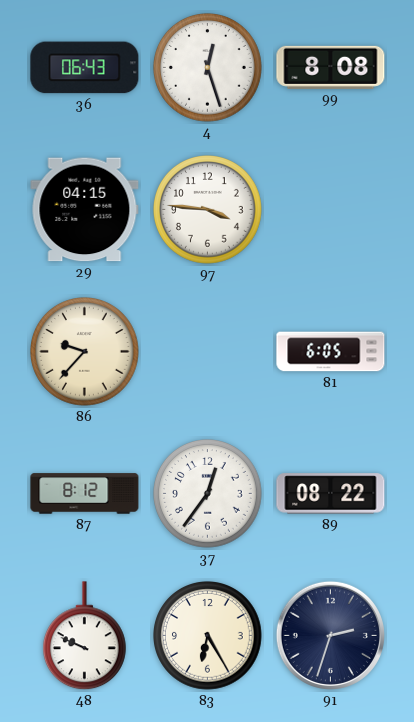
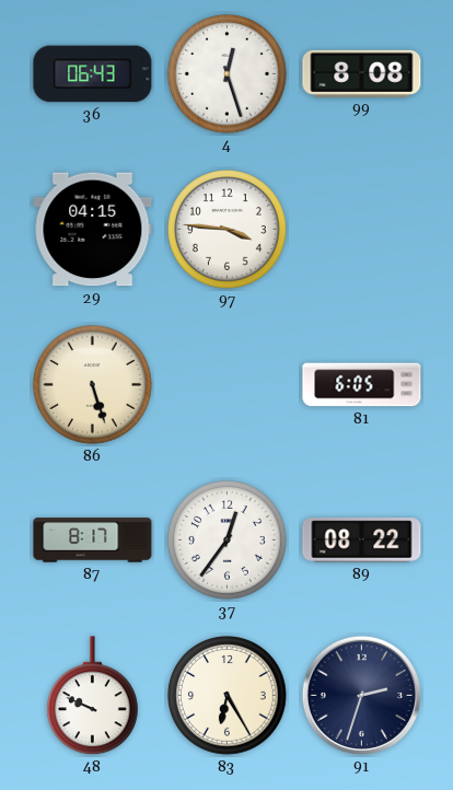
86: 9:37 -> 5:27
87: 8:12 -> 8:17
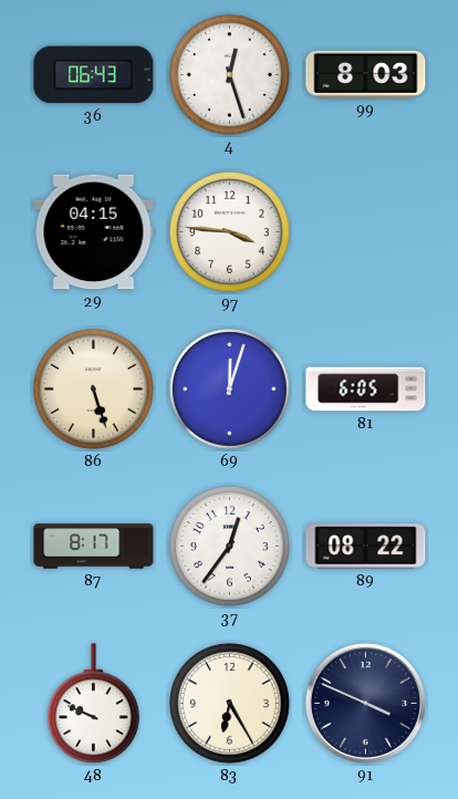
99: 8:08 -> 8:03
69: none -> 12:03
91: 2:33 -> 3:49
